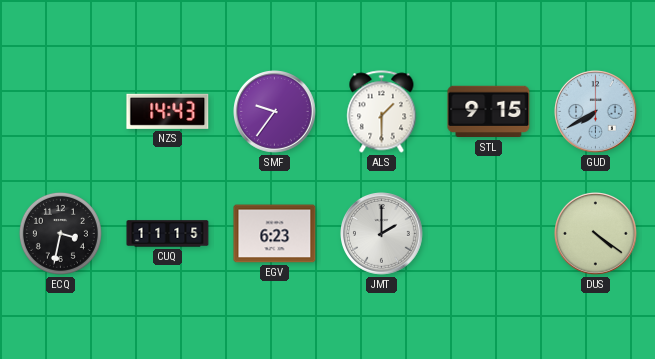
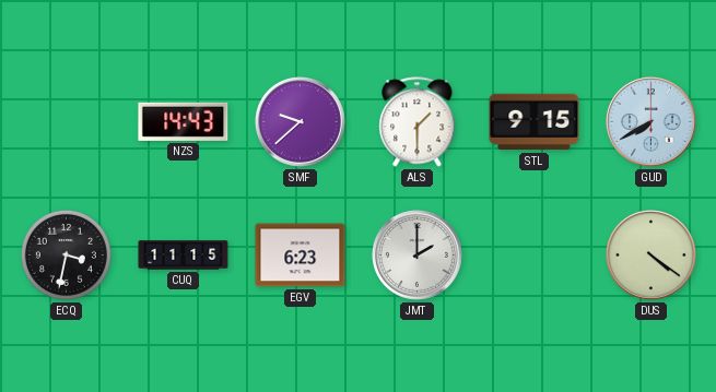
SMF: 9:36 -> 9:38
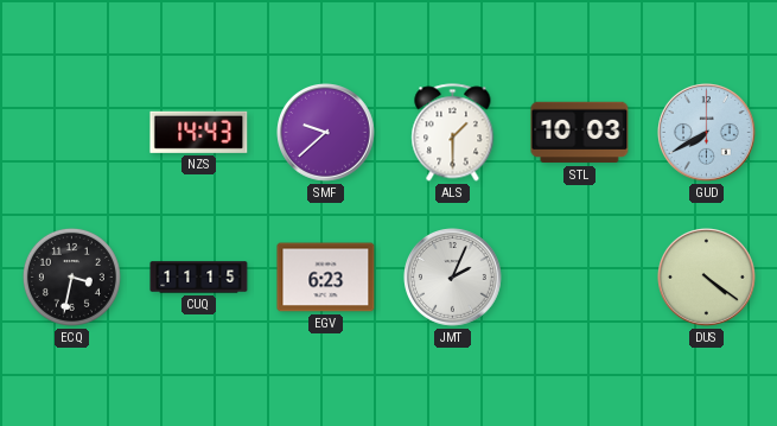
STL: 9:15 -> 10:03
JMT: 2:00 -> 2:04
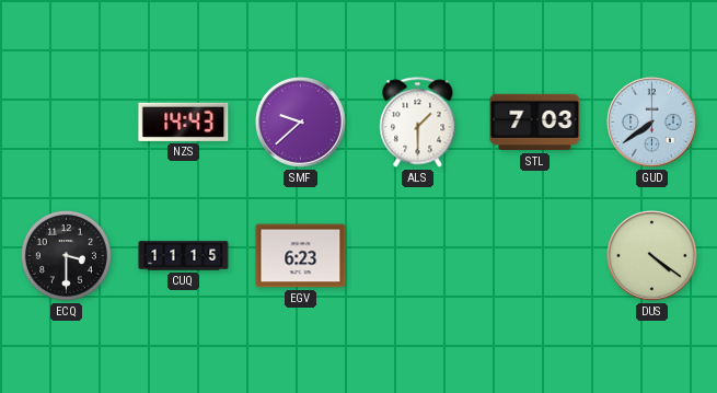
STL: 10:03 -> 7:03
GUD: 7:40 -> 7:39
ECQ: 3:32 -> 3:30
JMT: 2:04 -> none
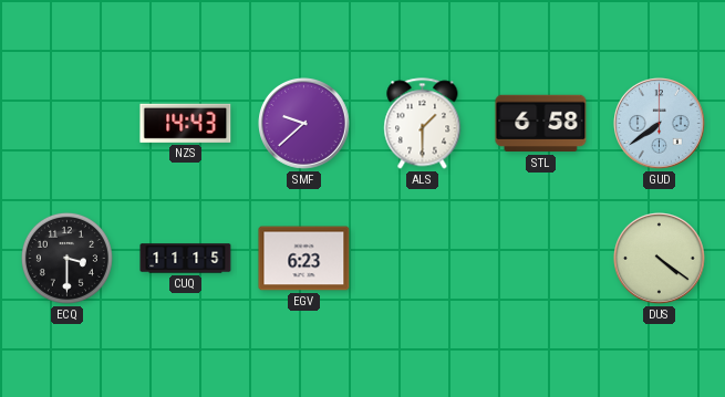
STL: 7:03 -> 6:58
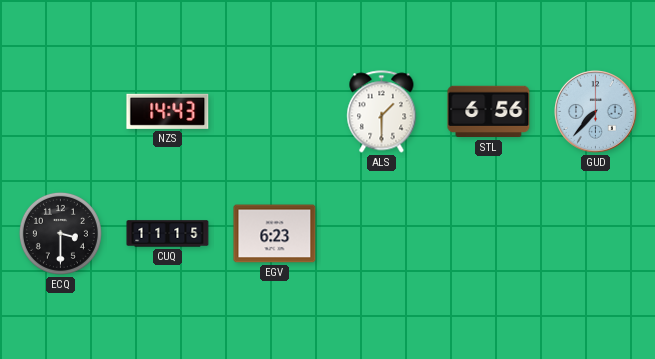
SMF: 9:38 -> none
STL: 6:58 -> 6:56
GUD: 7:39 -> 7:37
DUS: 4:21 -> none
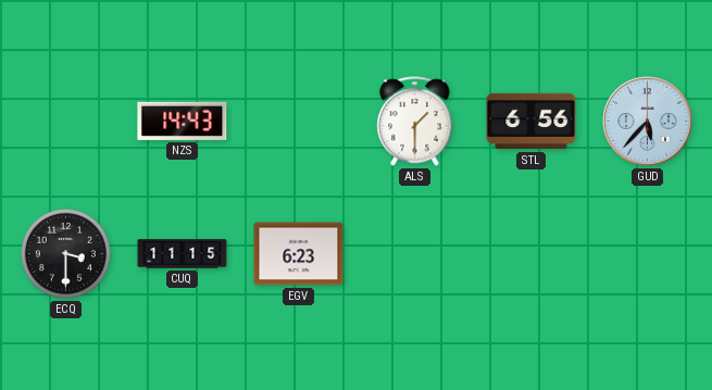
GUD: 7:37 -> 5:37
